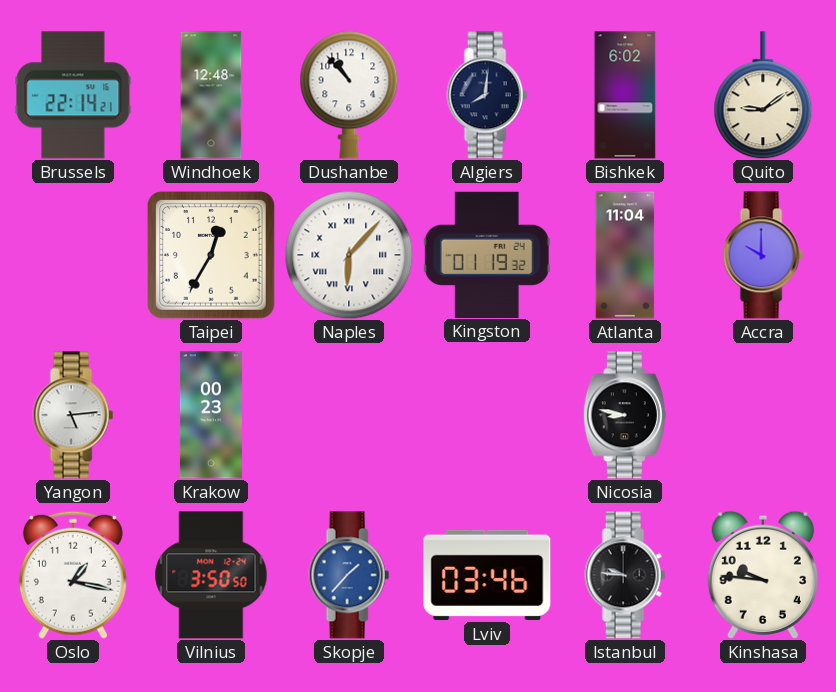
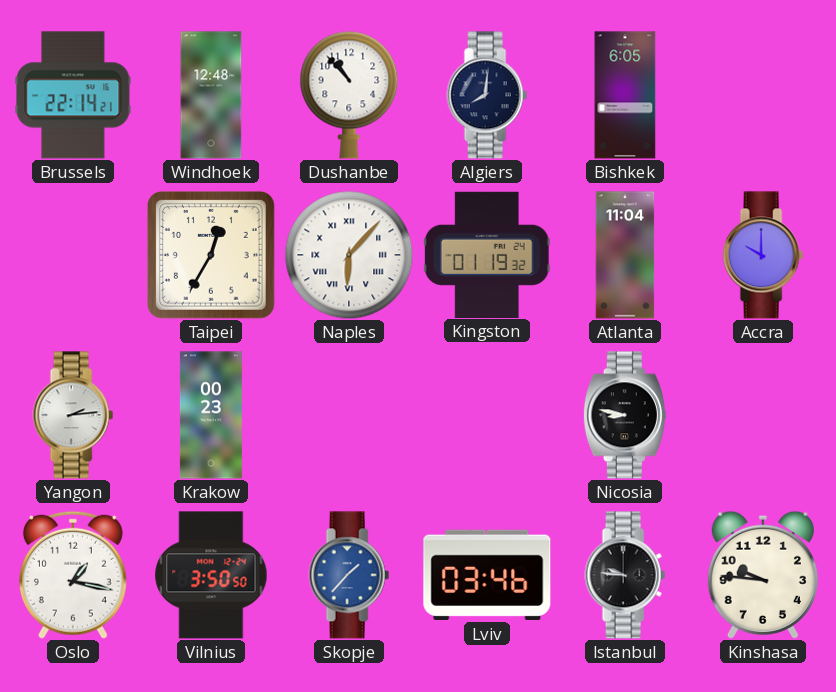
Bishkek: 6:02 -> 6:05
Quito: 9:09 -> none
Yangon: 5:14 -> 2:14
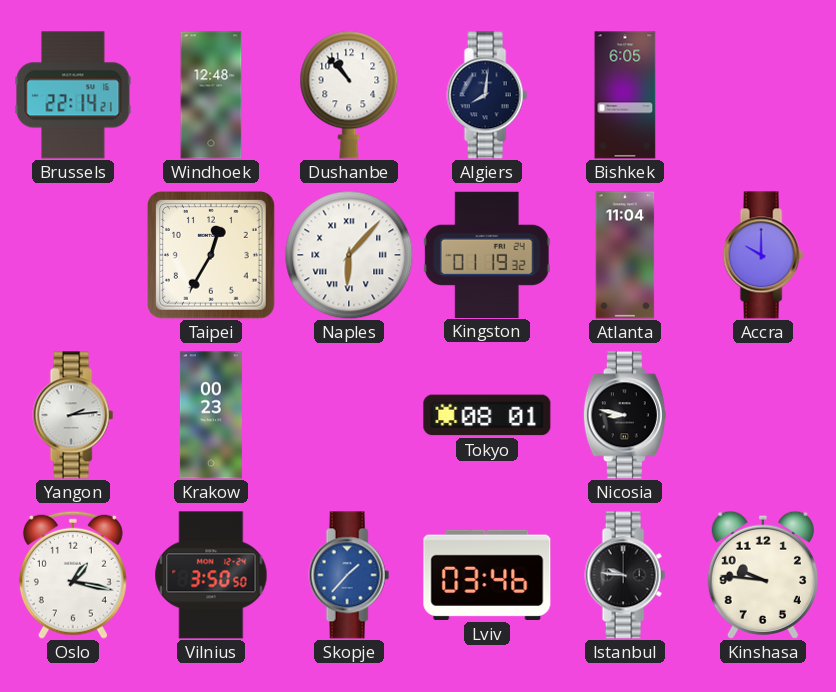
Tokyo: none -> 08:01
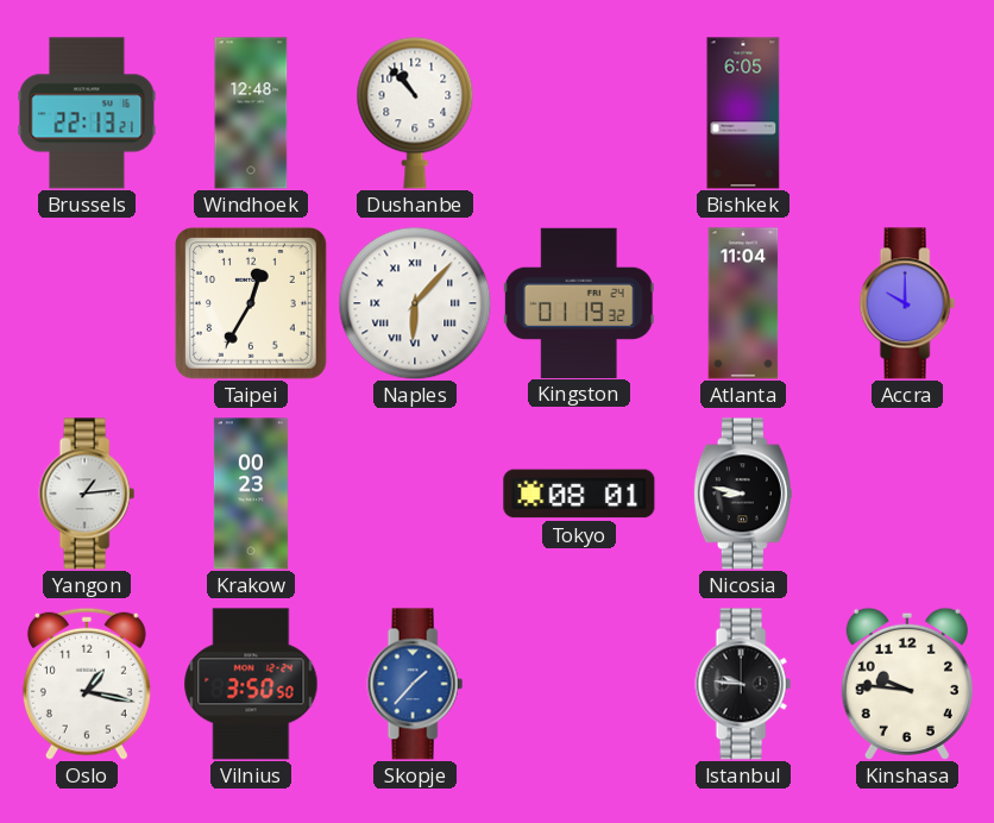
Brussels: 22:14 -> 22:13
Algiers: 8:01 -> none
Yangon: 2:14 -> 1:14
Lviv: 03:46 -> none
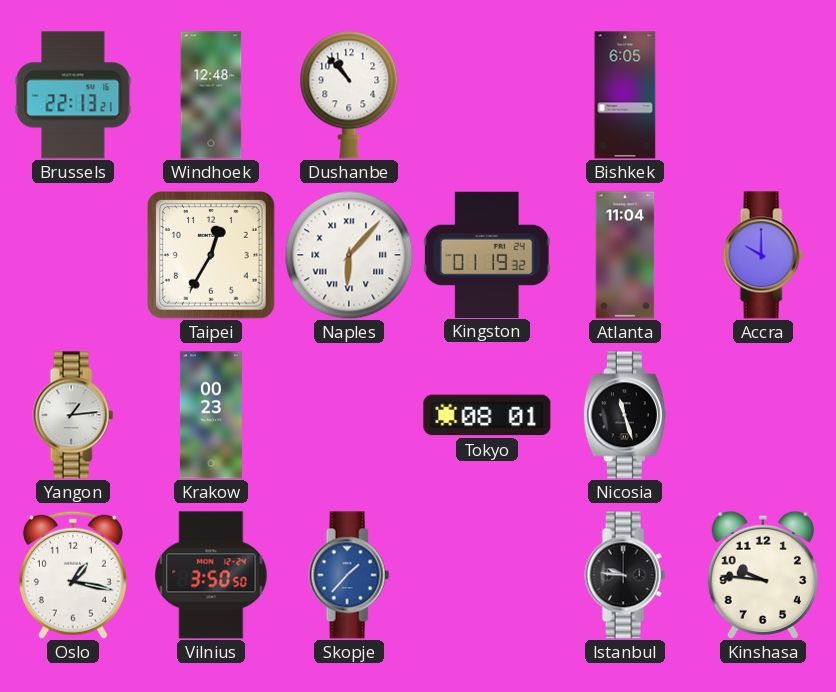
Nicosia: 8:47 -> 11:27
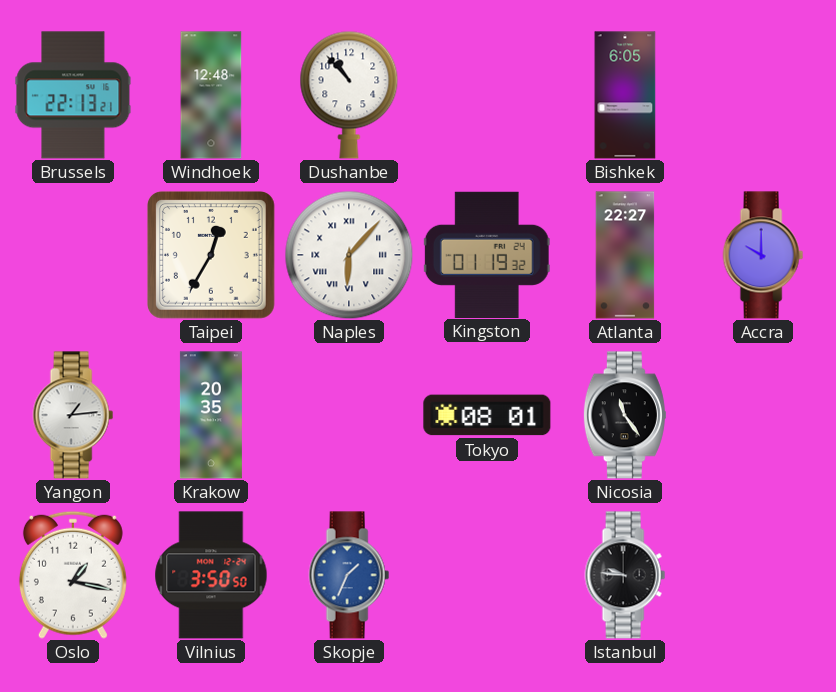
Atlanta: 11:04 -> 22:27
Krakow: 00:23 -> 20:35
Nicosia: 11:27 -> 11:24
Skopje: 1:37 -> 1:34
Kinshasa: 9:46 -> none
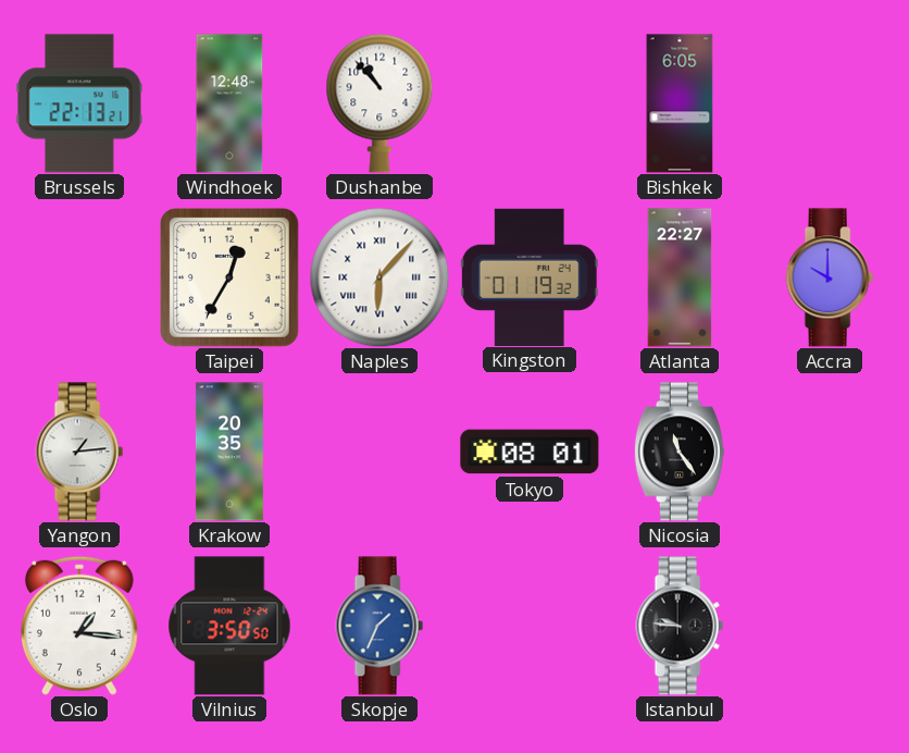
Oslo: 1:17 -> 1:16
